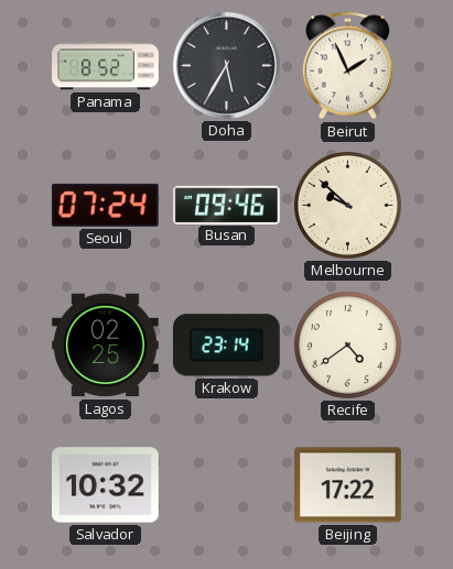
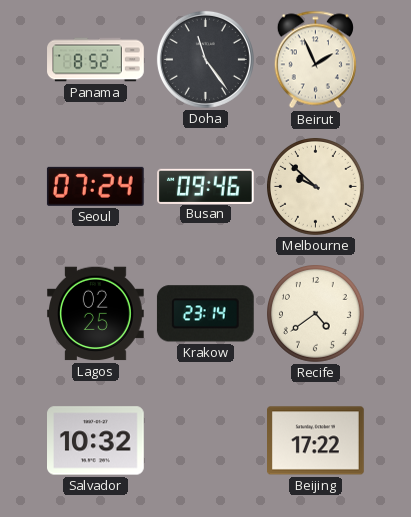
Doha: 5:35 -> 11:24
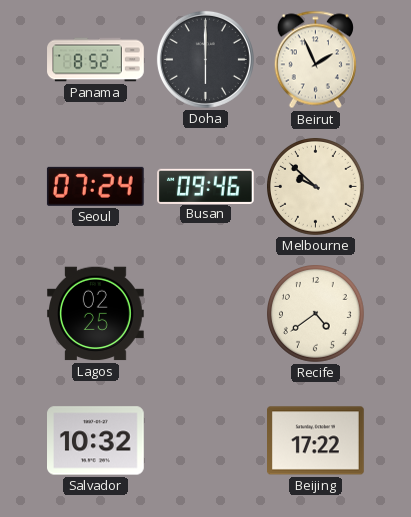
Doha: 11:24 -> 6:00
Krakow: 23:14 -> none
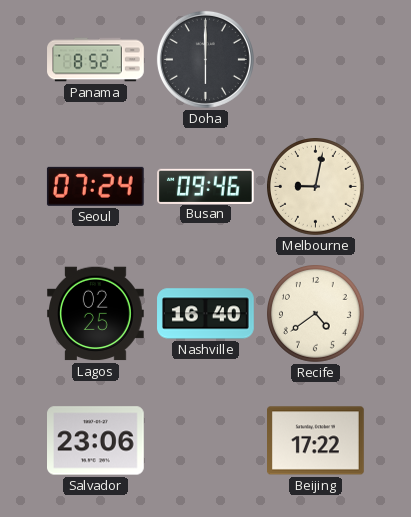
Beirut: 1:56 -> none
Melbourne: 9:52 -> 9:02
Nashville: none -> 16:40
Salvador: 10:32 -> 23:06
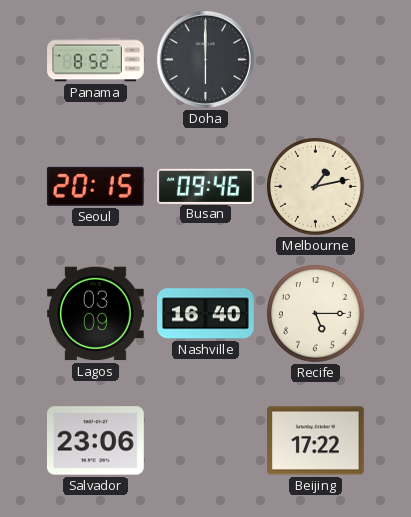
Seoul: 07:24 -> 20:15
Melbourne: 9:02 -> 1:13
Lagos: 02:25 -> 03:09
Recife: 4:39 -> 5:15
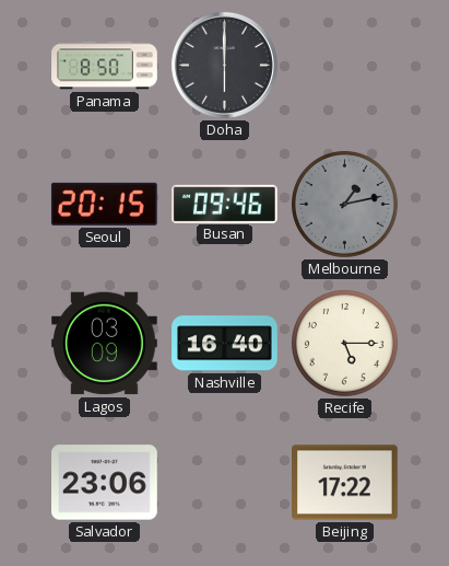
Panama: 8:52 -> 8:50
Melbourne dial: cream -> grey
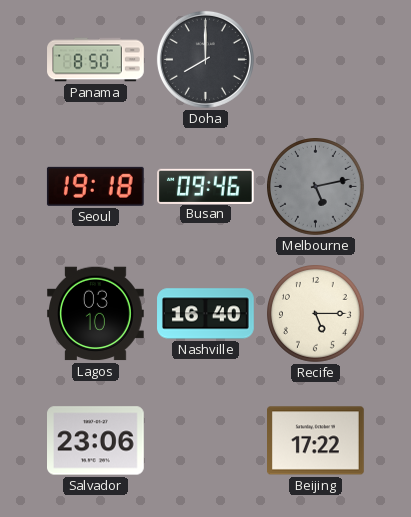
Doha: 6:00 -> 8:00
Seoul: 20:15 -> 19:18
Melbourne: 1:13 -> 5:13
Lagos: 03:09 -> 03:10
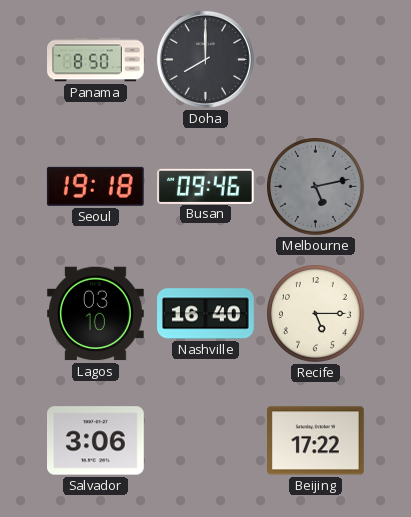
Salvador: 23:06 -> 3:06
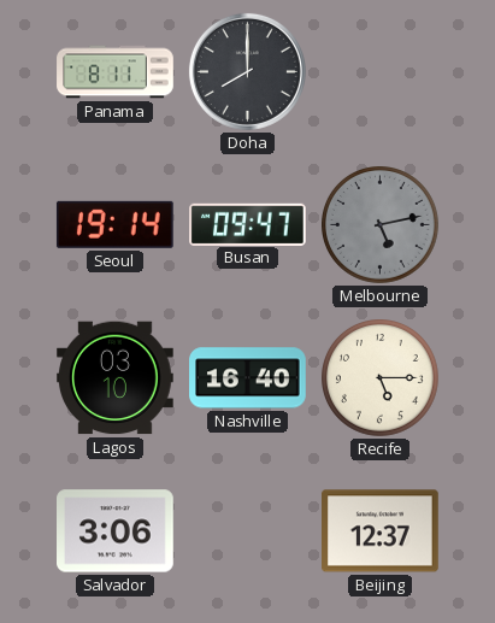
Panama: 8:50 -> 8:11
Seoul: 19:18 -> 19:14
Busan: 09:46 -> 09:47
Beijing: 17:22 -> 12:37
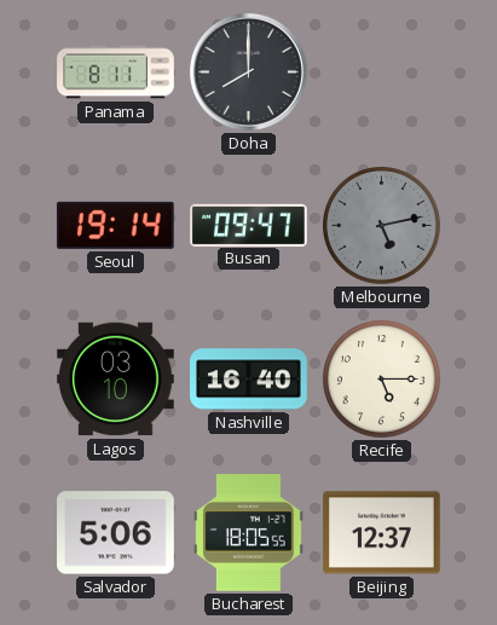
Salvador: 3:06 -> 5:06
Bucharest: none -> 18:05
